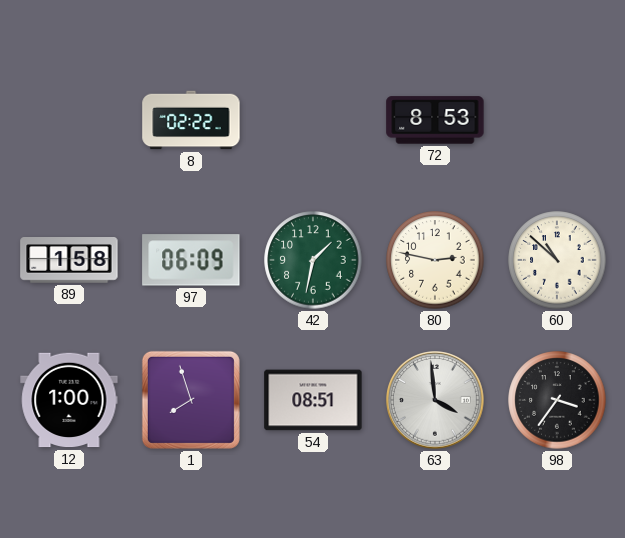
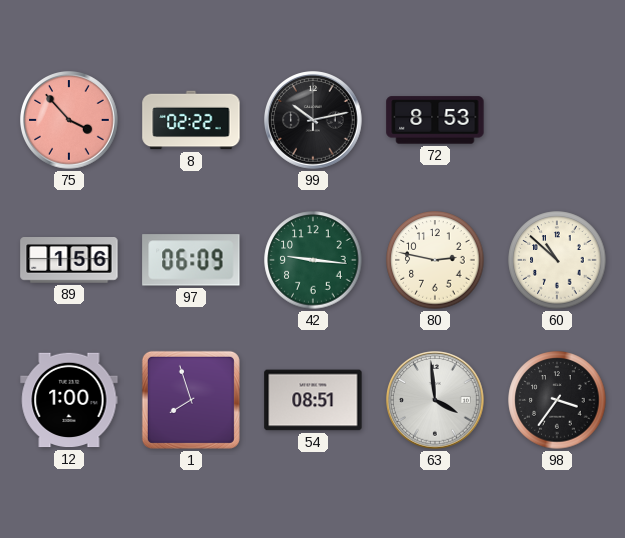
75: none -> 3:53
99: none -> 10:13
89: 1:58 -> 1:56
42: 1:32 -> 9:16
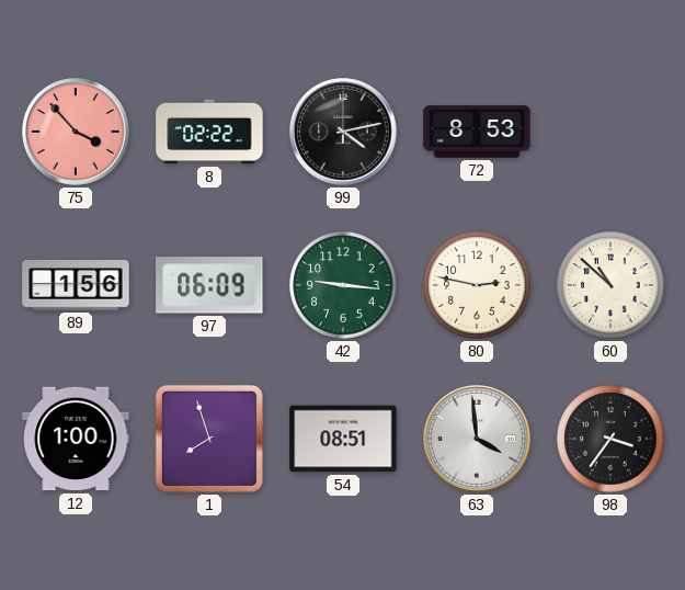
99: 10:13 -> 4:13
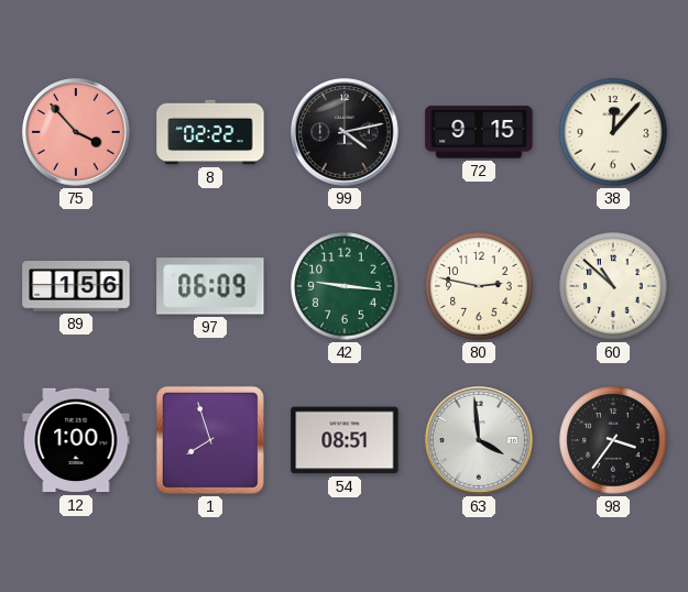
72: 8:53 -> 9:15
38: none -> 12:07
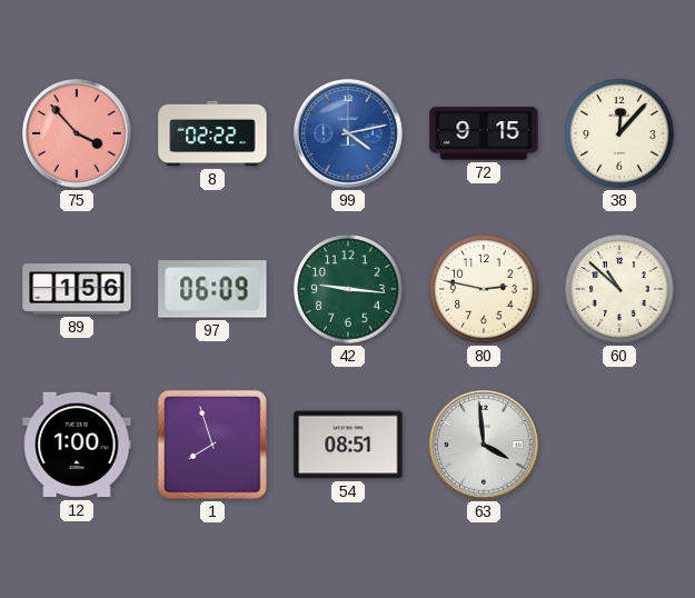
99 dial: black -> blue
98: 3:36 -> none
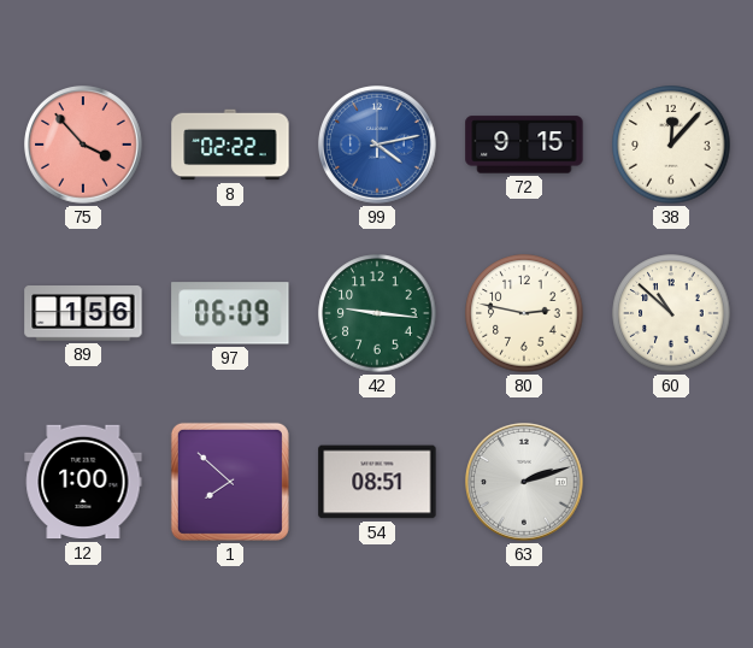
1: 7:57 -> 7:52
63: 3:59 -> 2:12
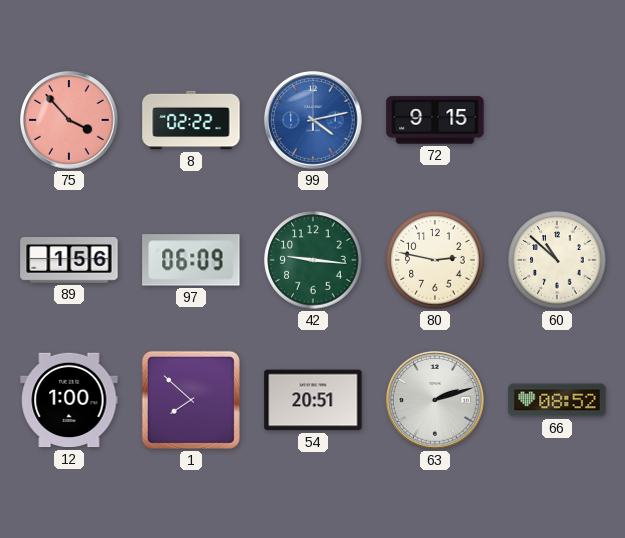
38: 12:07 -> none
54: 08:51 -> 20:51
66: none -> 08:52
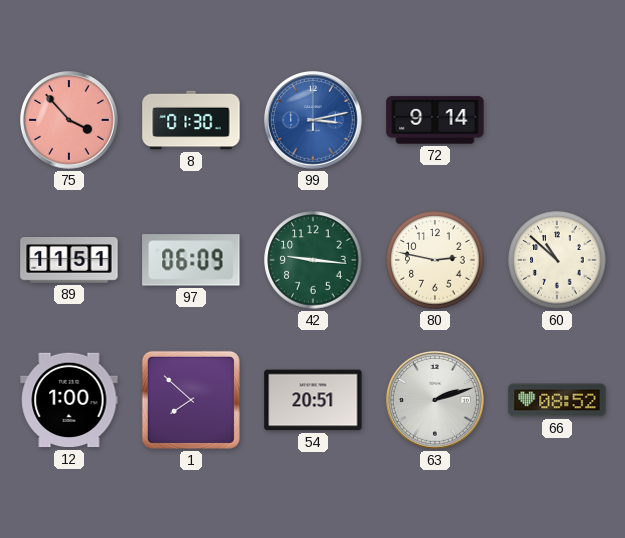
8: 02:22 -> 01:30
99: 4:13 -> 3:13
72: 9:15 -> 9:14
89: 1:56 -> 11:51
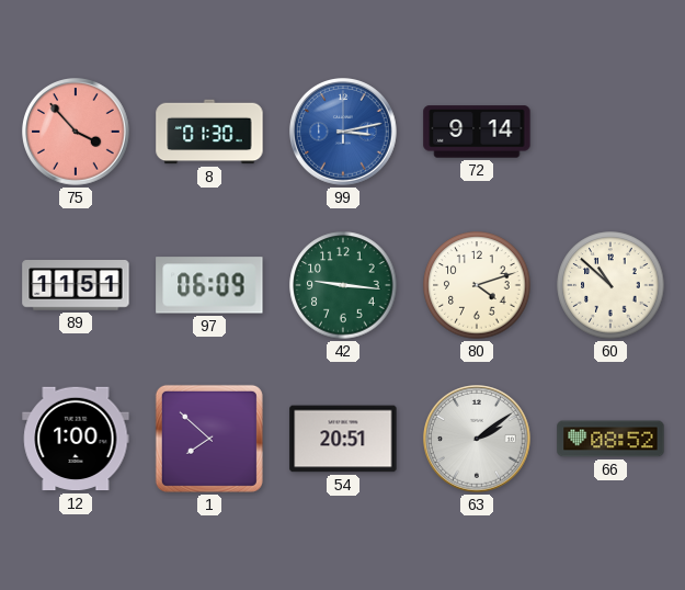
80: 2:47 -> 4:12
63: 2:12 -> 2:09
